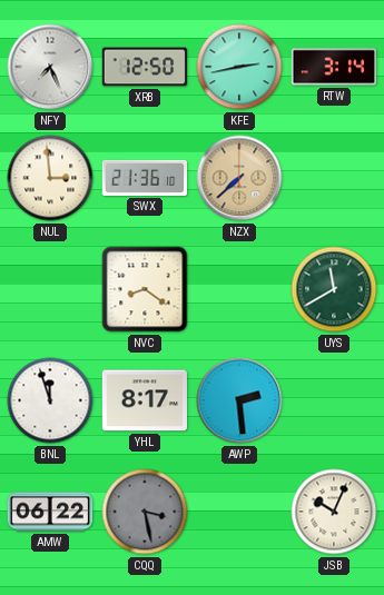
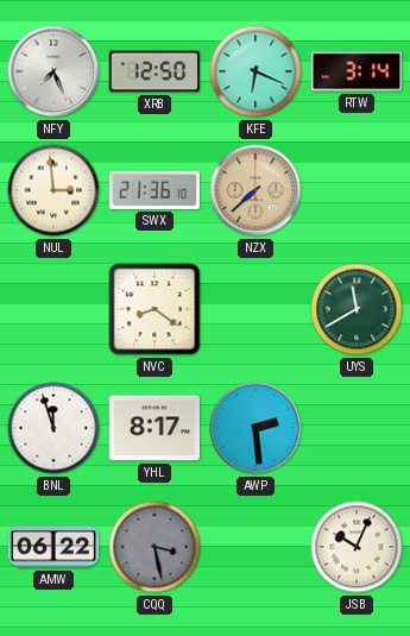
KFE: 2:43 -> 6:19
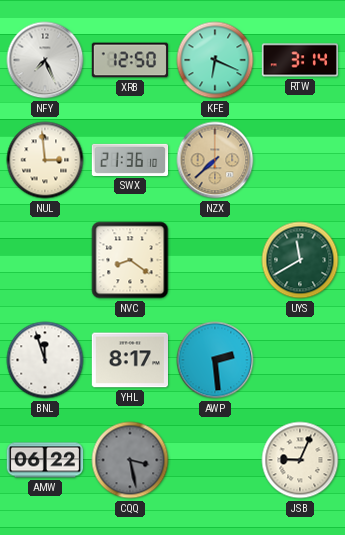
JSB: 10:04 -> 9:04
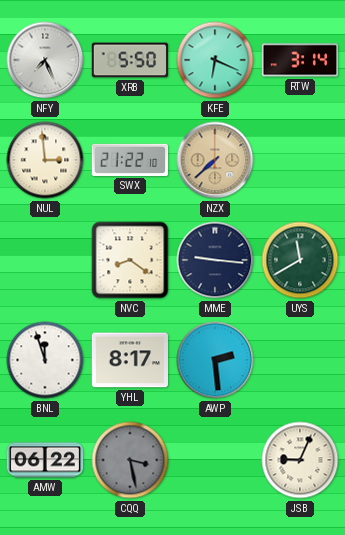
XRB: 12:50 -> 5:50
SWX: 21:36 -> 21:22
MME: none -> 9:16
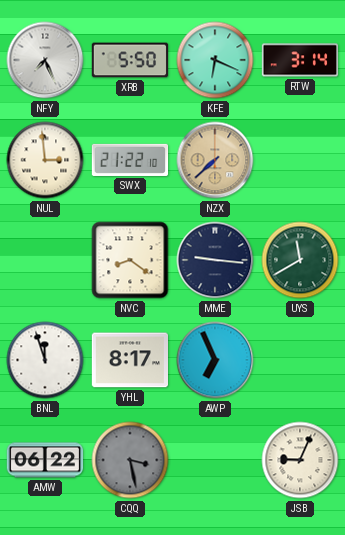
AWP: 2:29 -> 6:56
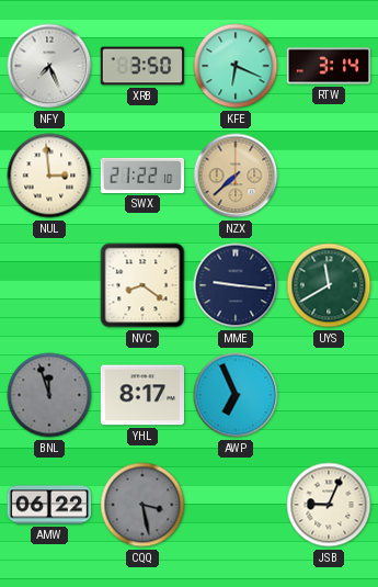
XRB: 5:50 -> 3:50
BNL dial: white -> grey
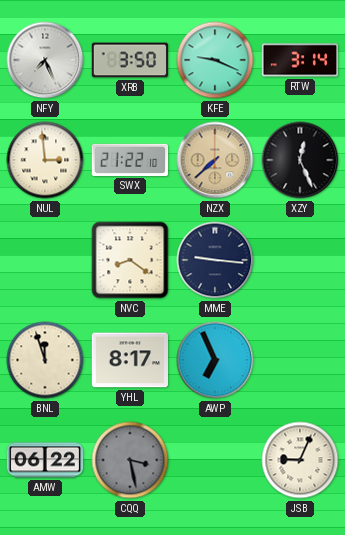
KFE: 6:19 -> 9:19
XZY: none -> 12:26
UYS: 11:40 -> none
BNL dial: grey -> cream
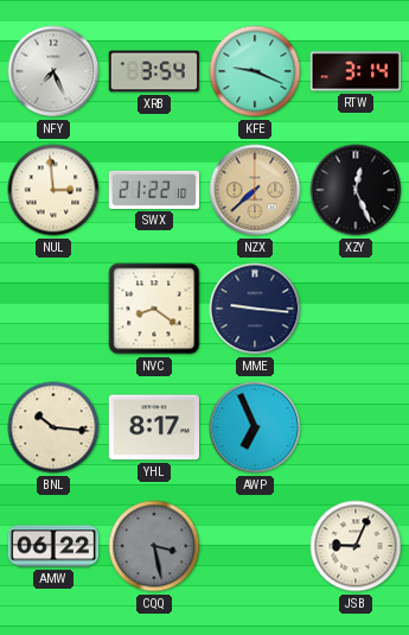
XRB: 3:50 -> 3:54
BNL: 11:57 -> 10:16
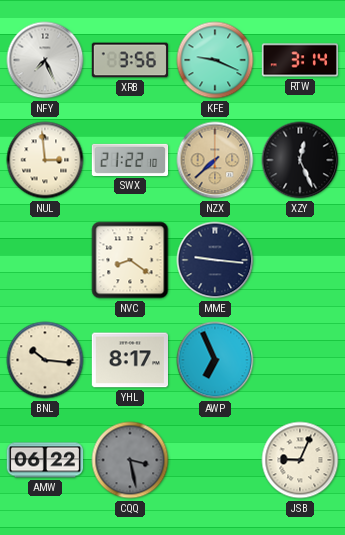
XRB: 3:54 -> 3:56
